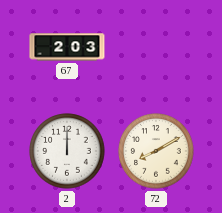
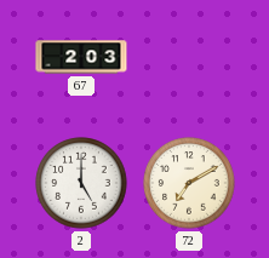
2: 12:00 -> 5:00
72: 8:10 -> 7:10
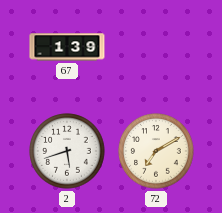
67: 2:03 -> 1:39
2: 5:00 -> 5:42
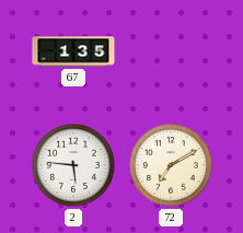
67: 1:39 -> 1:35
2: 5:42 -> 5:46
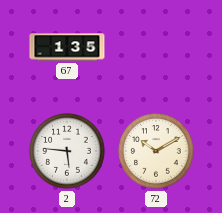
72: 7:10 -> 10:10
